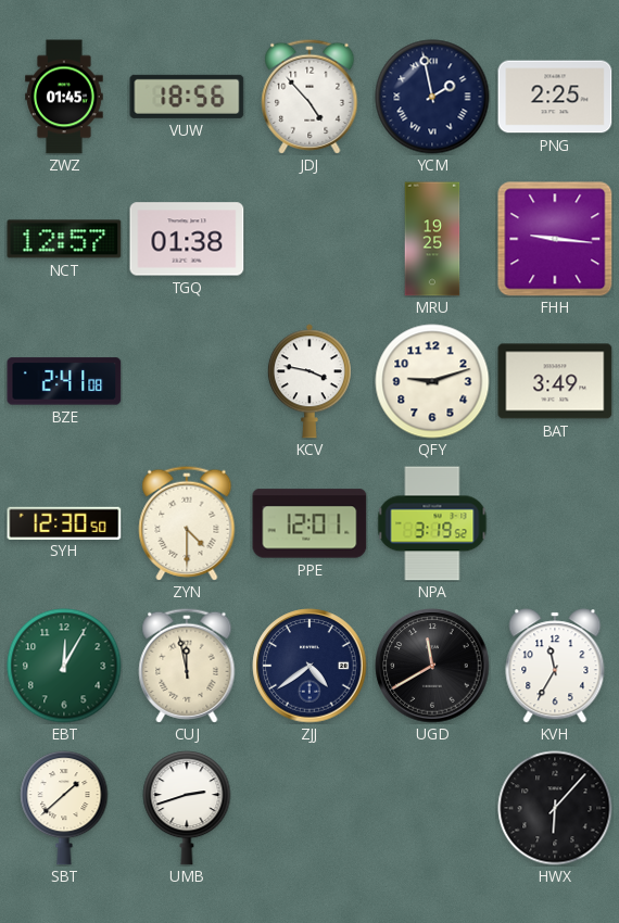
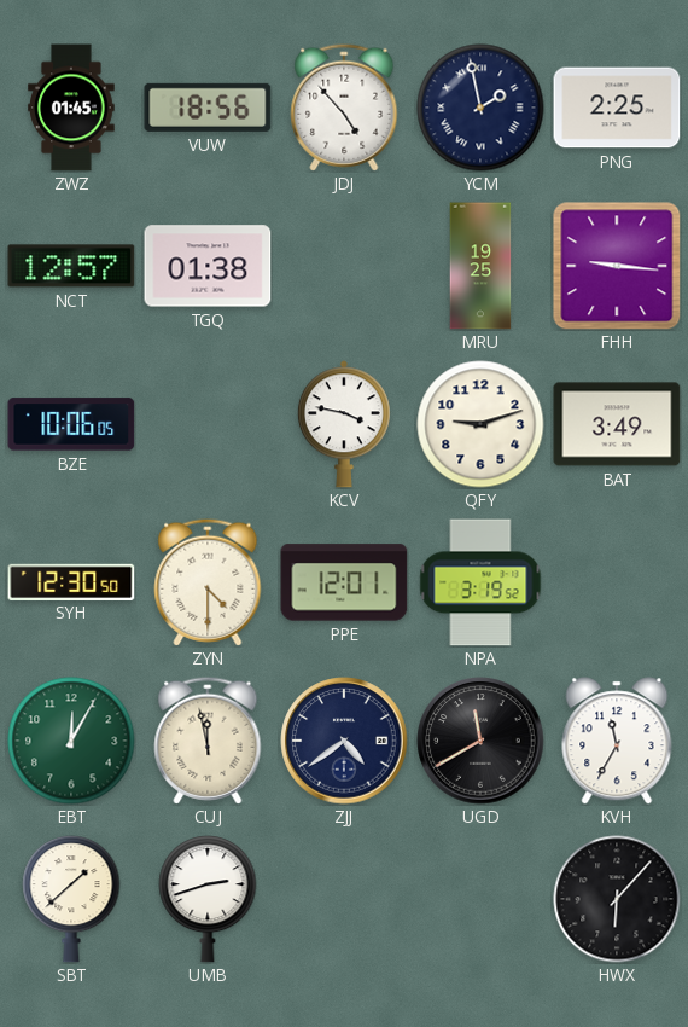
BZE: 2:41 -> 10:06
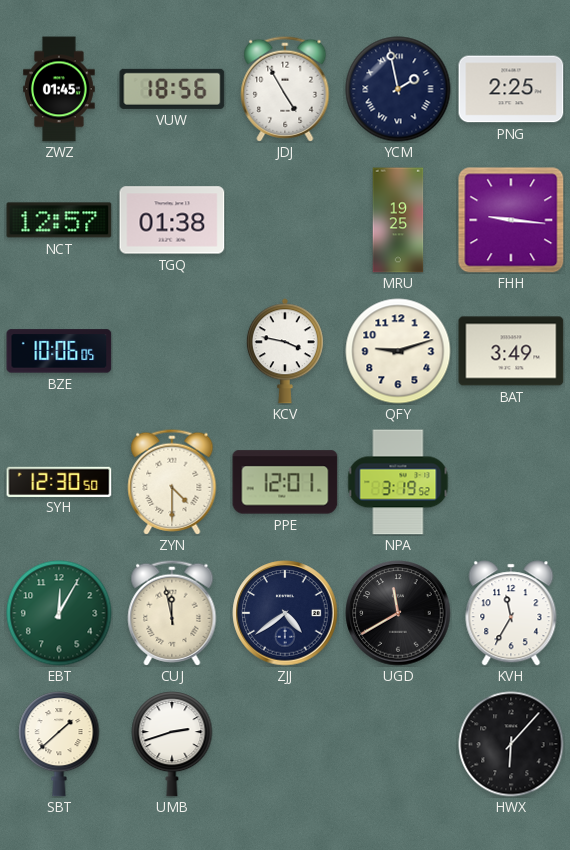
JDJ: 4:53 -> 4:55
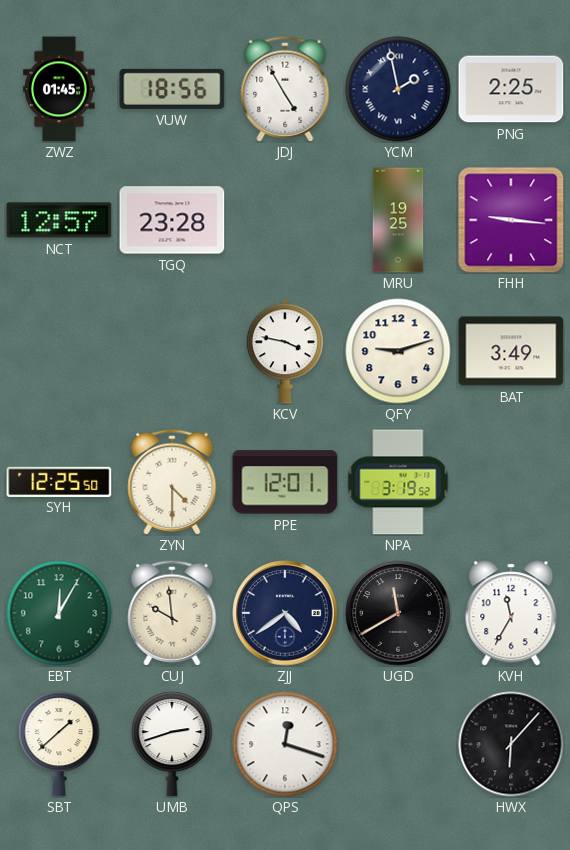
TGQ: 01:38 -> 23:28
BZE: 10:06 -> none
SYH: 12:30 -> 12:25
CUJ: 11:58 -> 9:59
QPS: none -> 12:18
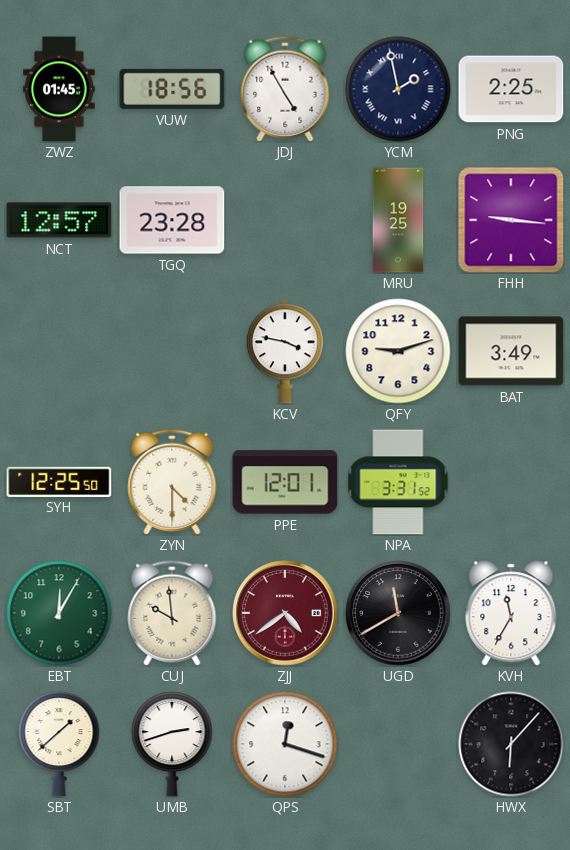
NPA: 3:19 -> 3:31
ZJJ dial: navy -> burgundy
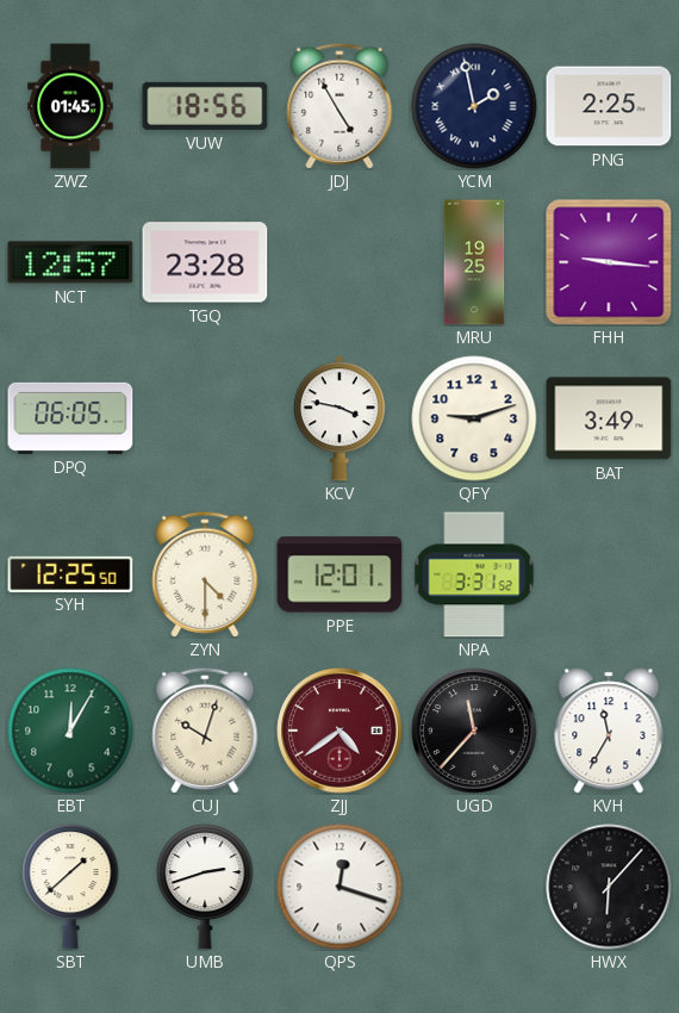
DPQ: none -> 06:05
CUJ: 9:59 -> 10:03
UGD: 11:40 -> 11:37
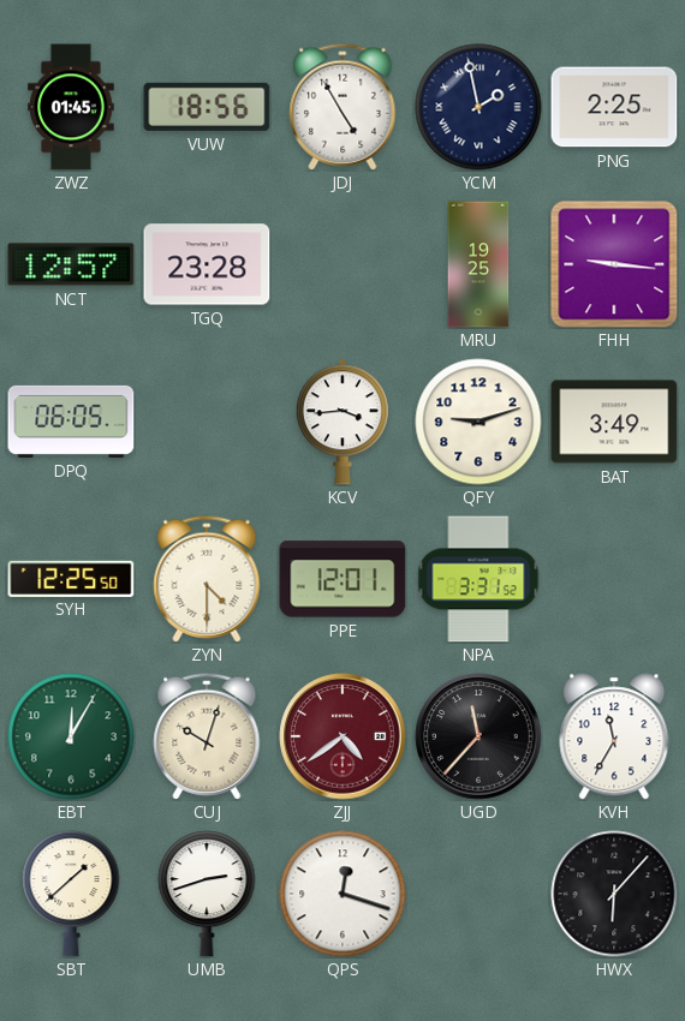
KCV: 3:47 -> 3:44
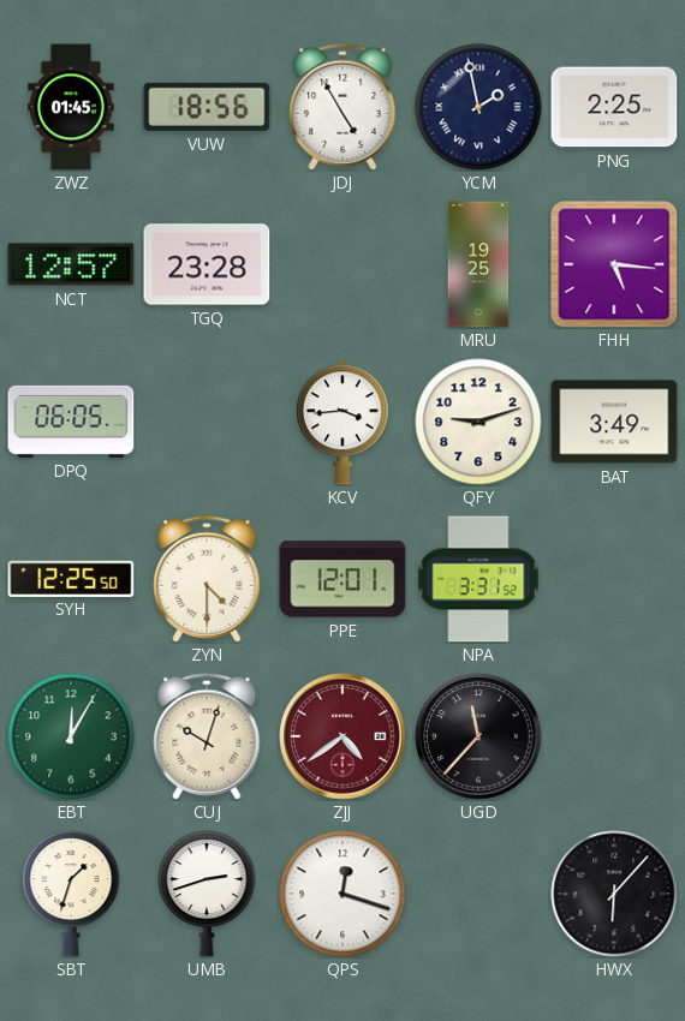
FHH: 9:16 -> 5:16
KVH: 11:35 -> none
SBT: 1:38 -> 1:33
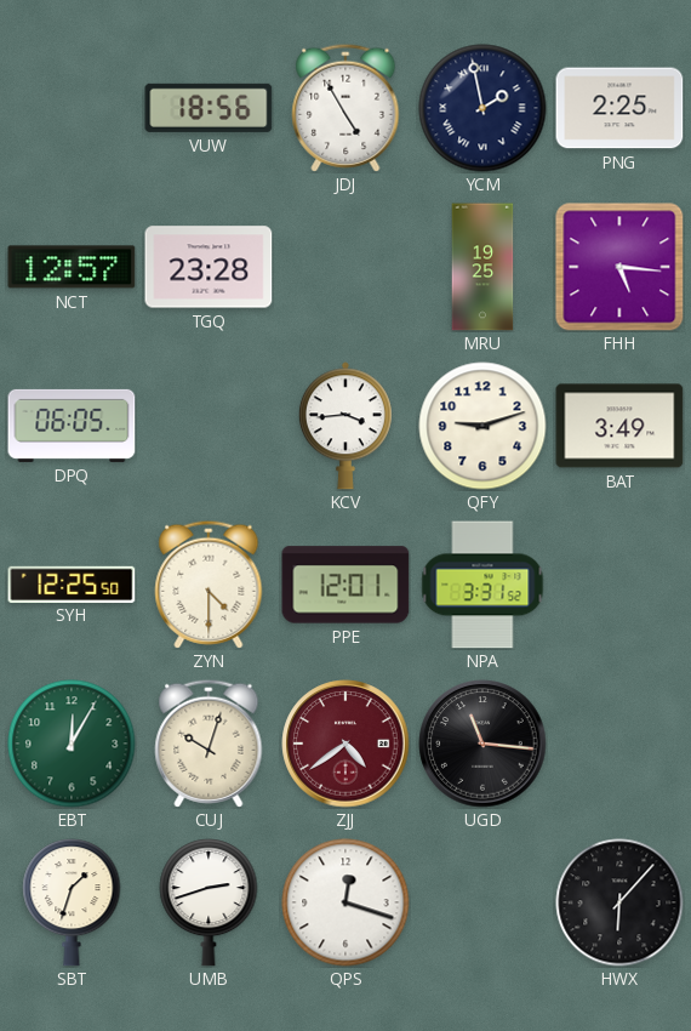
ZWZ: 01:45 -> none
UGD: 11:37 -> 11:16
